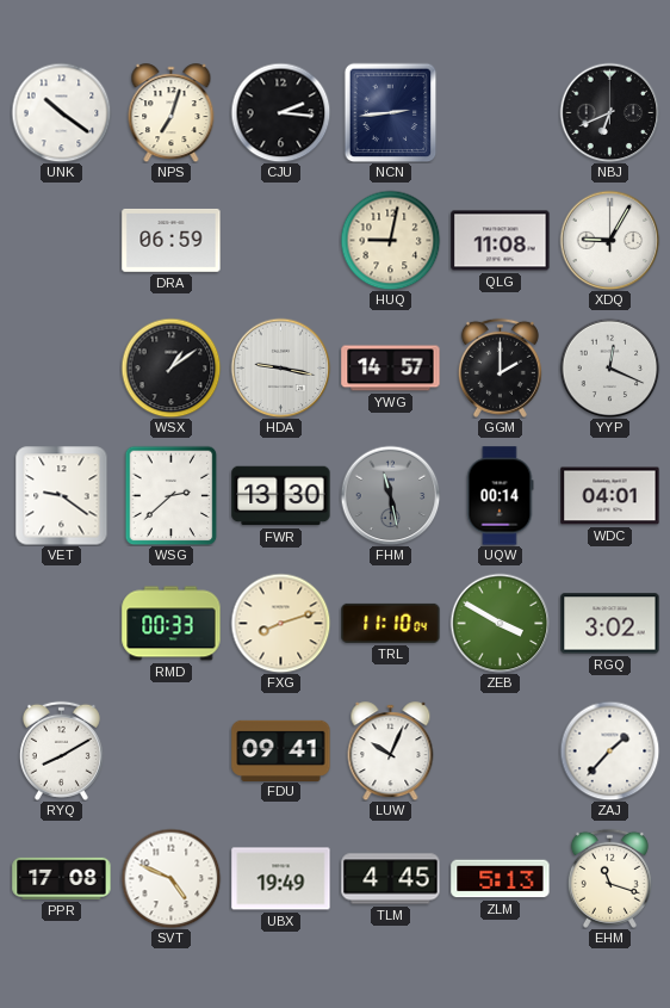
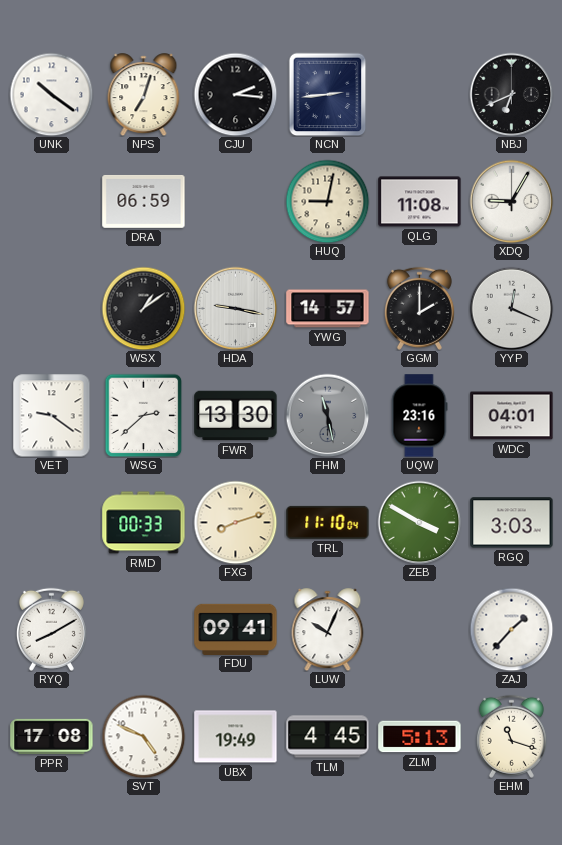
UQW: 00:14 -> 23:16
RGQ: 3:02 -> 3:03
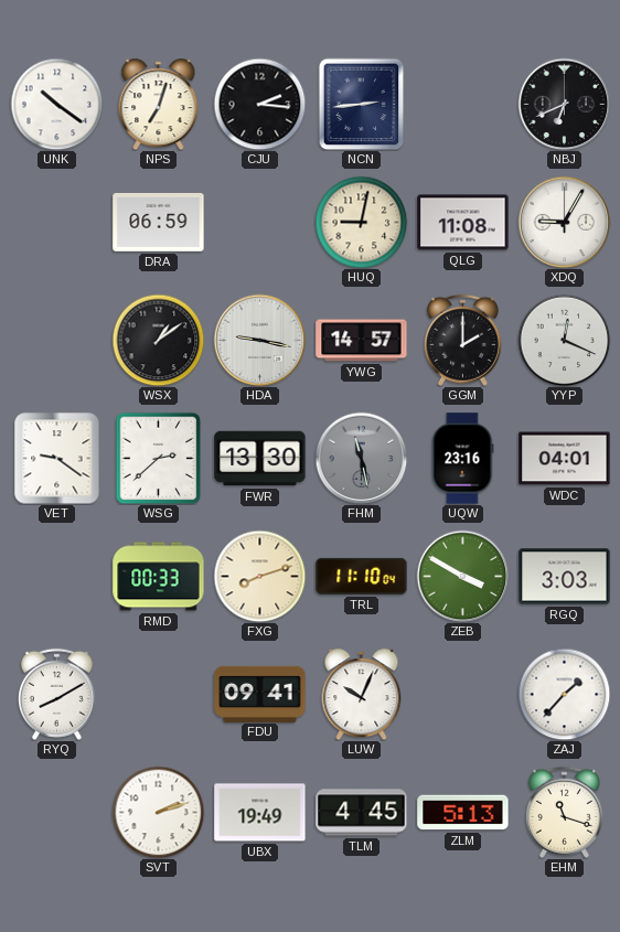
PPR: 17:08 -> none
SVT: 4:49 -> 2:12
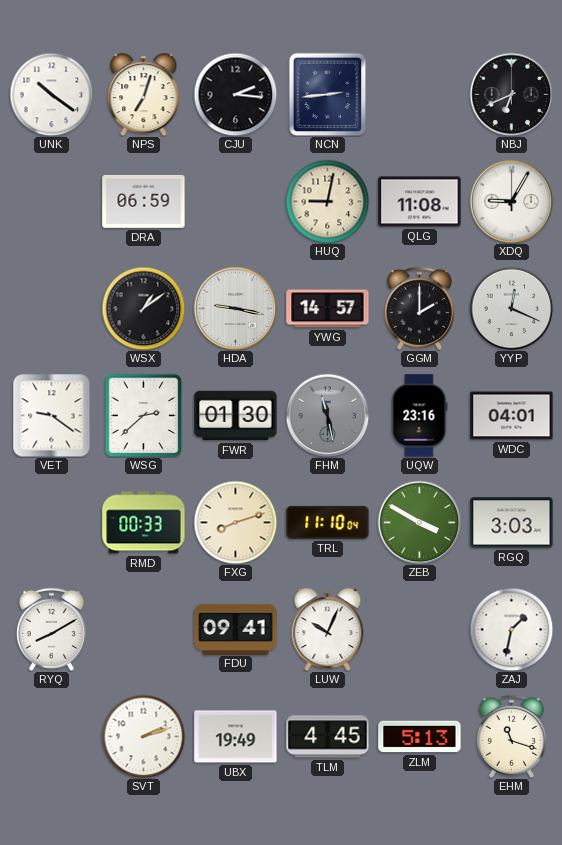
FWR: 13:30 -> 01:30
ZAJ: 1:37 -> 1:32
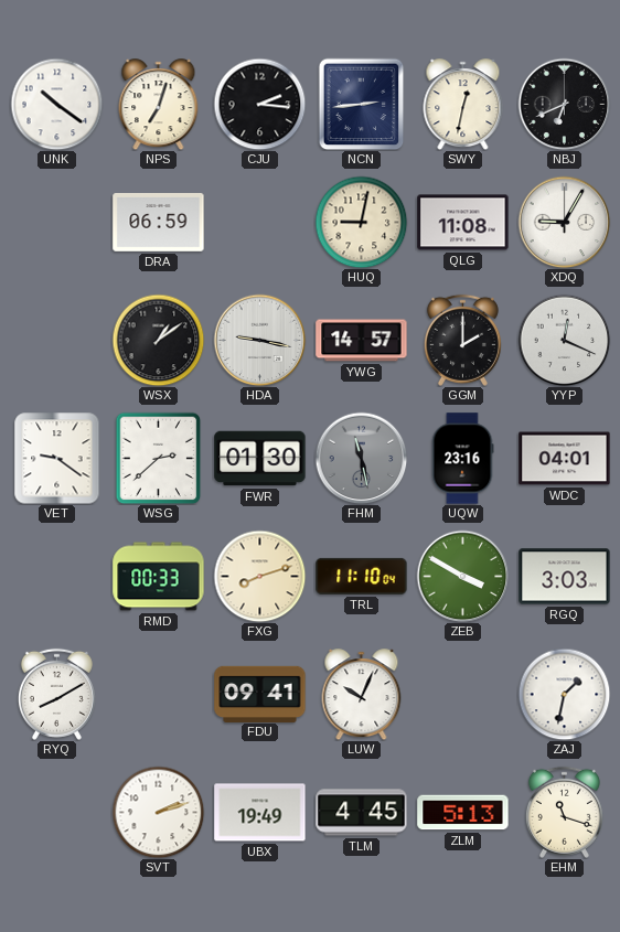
SWY: none -> 12:32
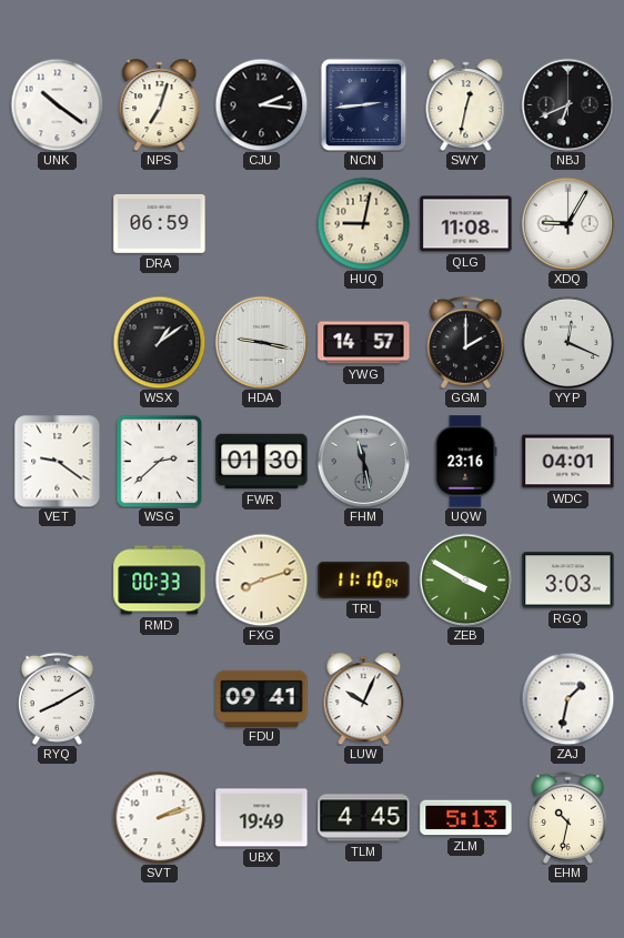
EHM: 11:18 -> 10:32
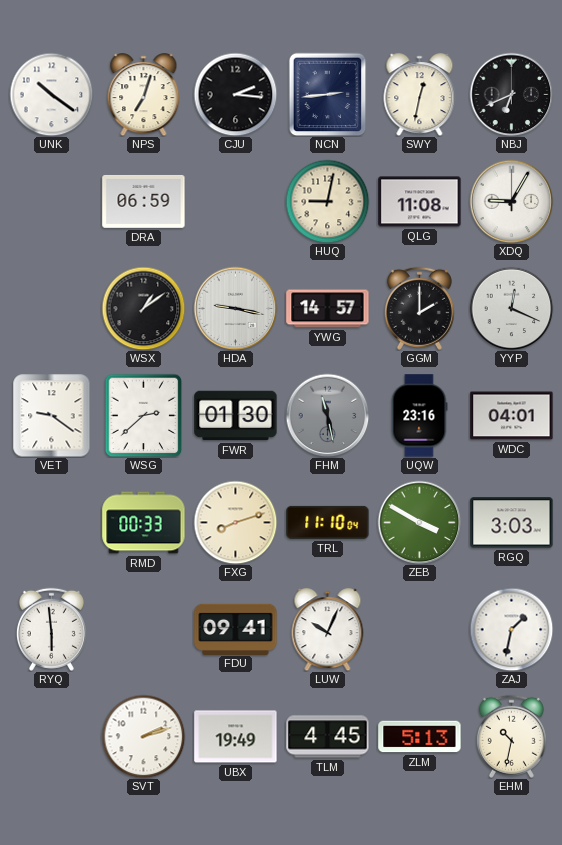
RYQ: 8:10 -> 5:59
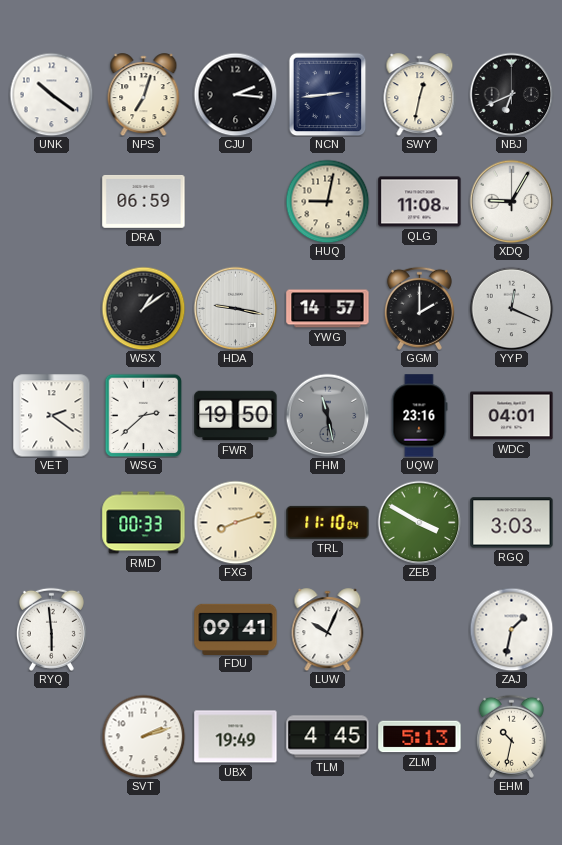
VET: 9:21 -> 2:21
FWR: 01:30 -> 19:50
